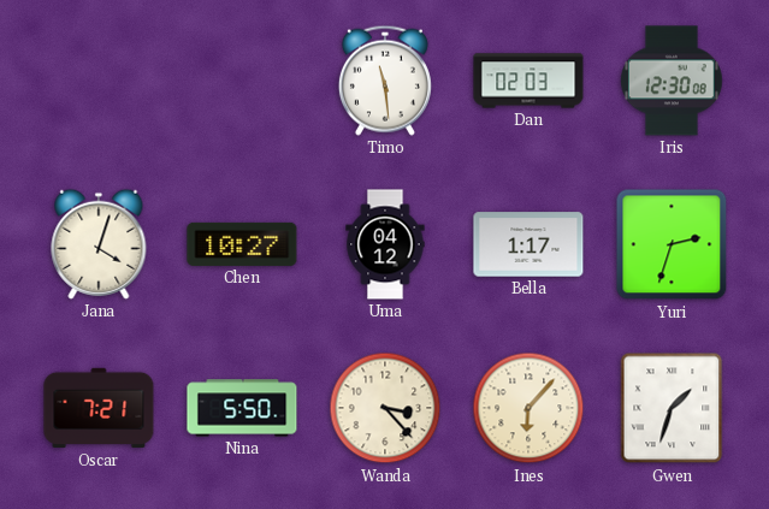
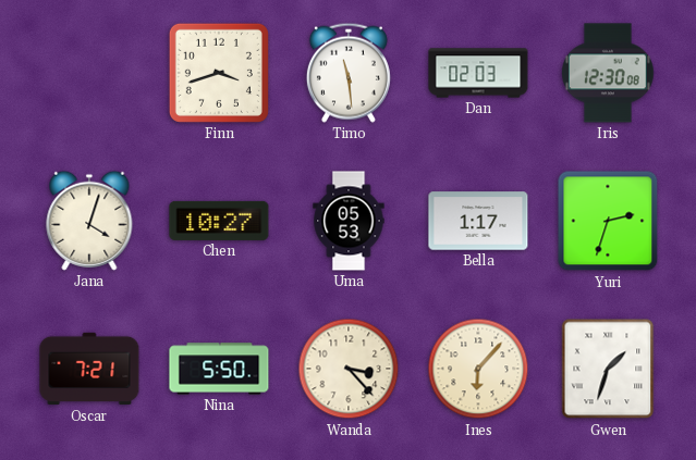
Finn: none -> 3:42
Uma: 04:12 -> 05:53
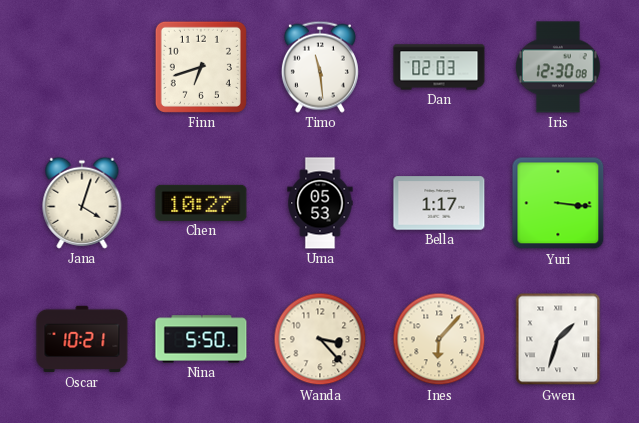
Finn: 3:42 -> 6:42
Yuri: 2:33 -> 3:16
Oscar: 7:21 -> 10:21
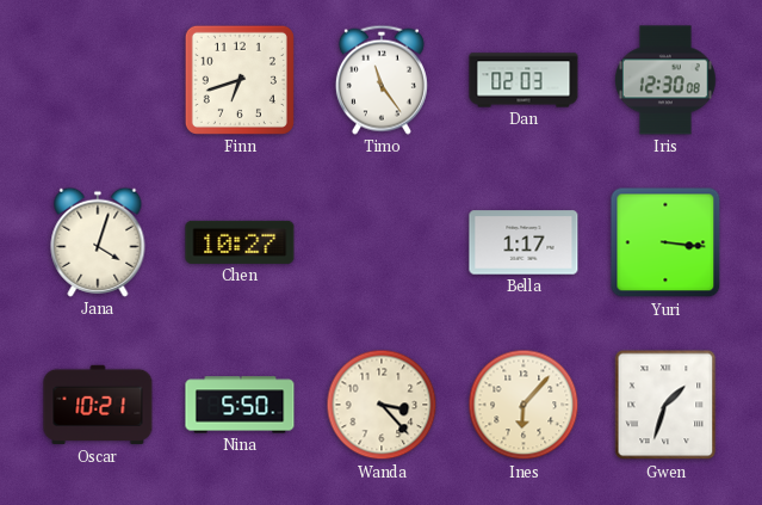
Timo: 11:29 -> 11:24
Uma: 05:53 -> none
